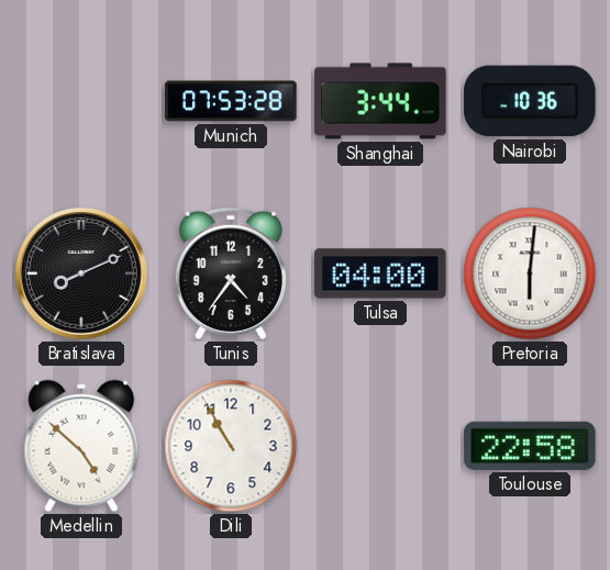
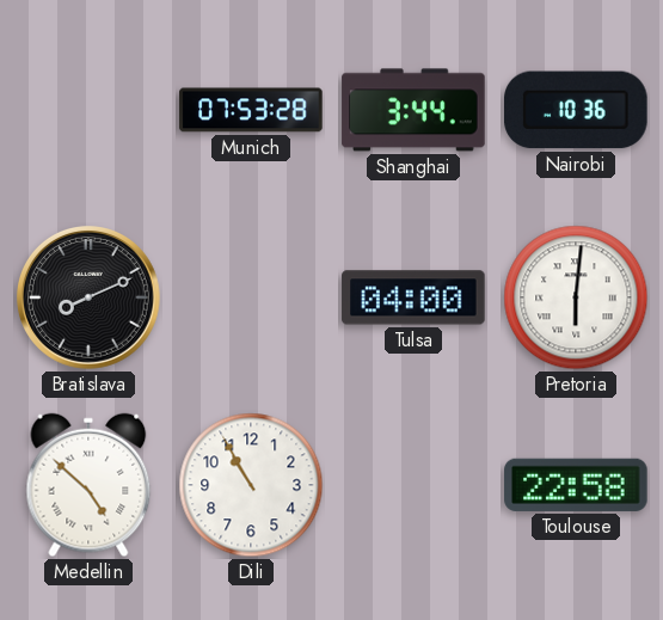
Tunis: 4:36 -> none
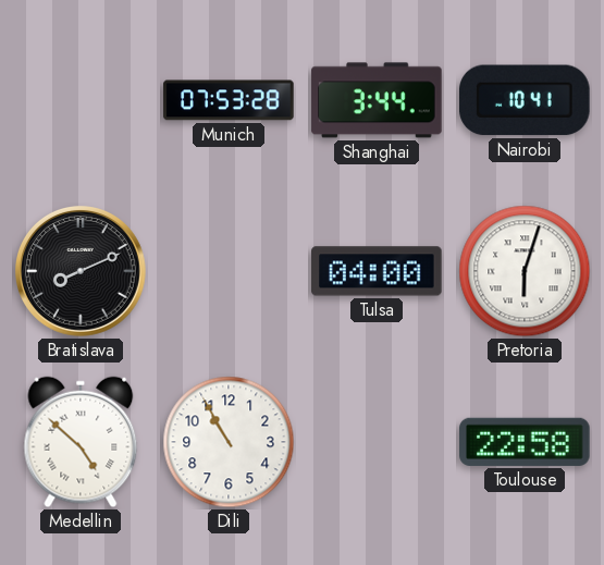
Nairobi: 10:36 -> 10:41
Pretoria: 6:01 -> 6:03
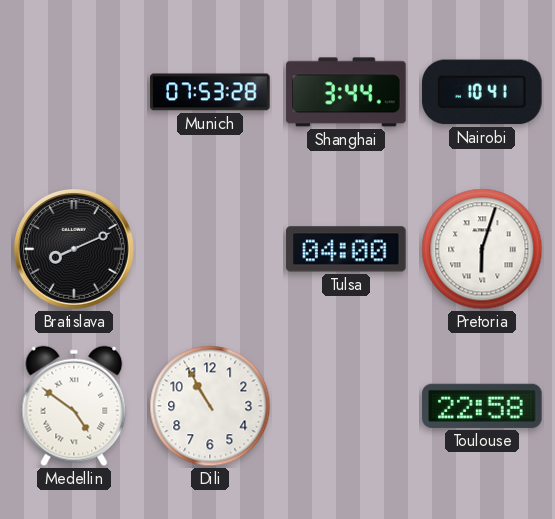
Medellin: 4:52 -> 4:51
